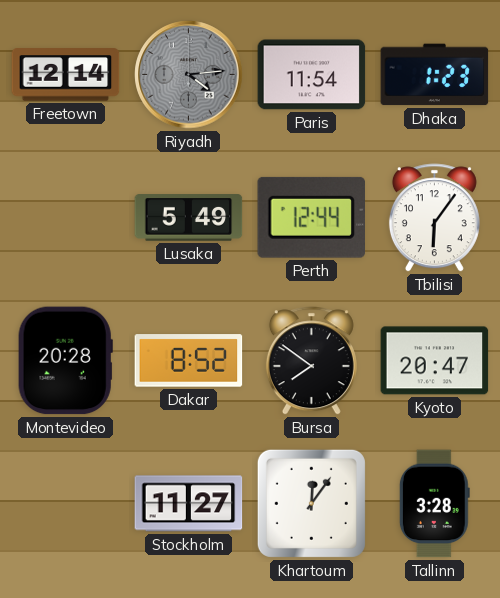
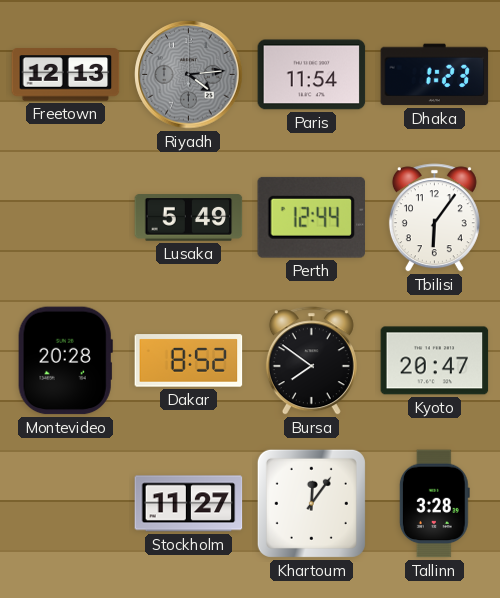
Freetown: 12:14 -> 12:13
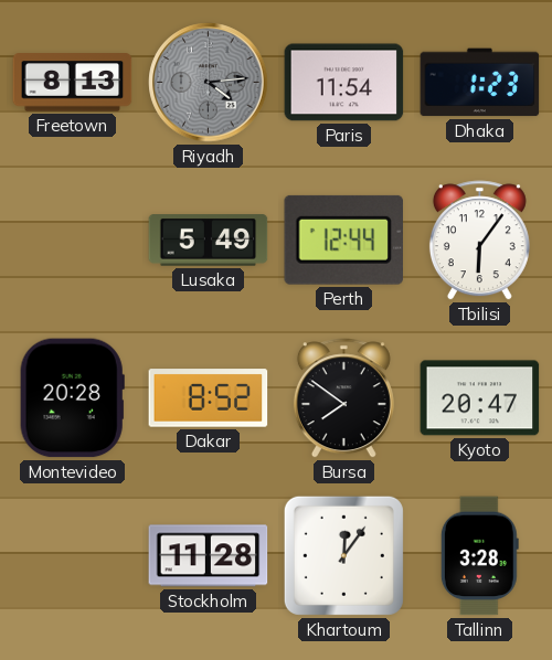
Freetown: 12:13 -> 8:13
Stockholm: 11:27 -> 11:28
